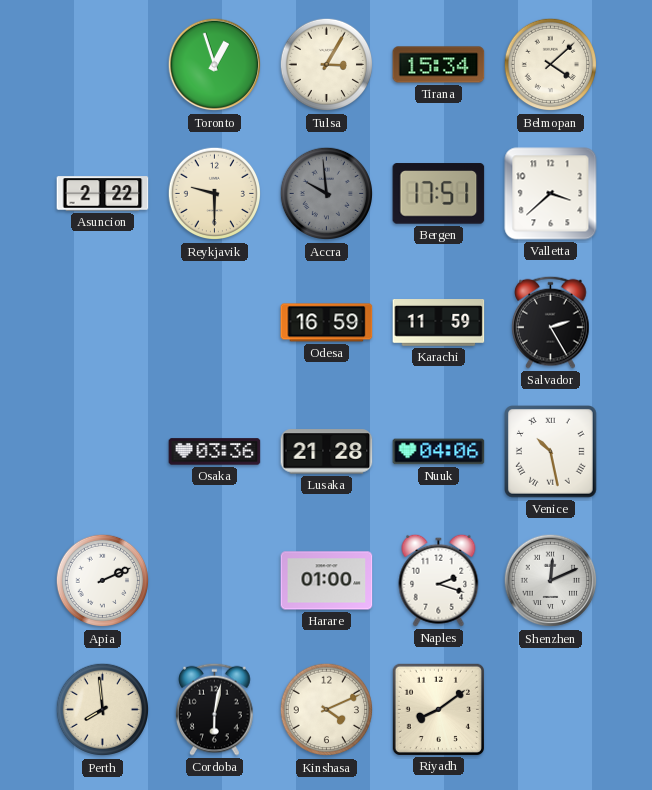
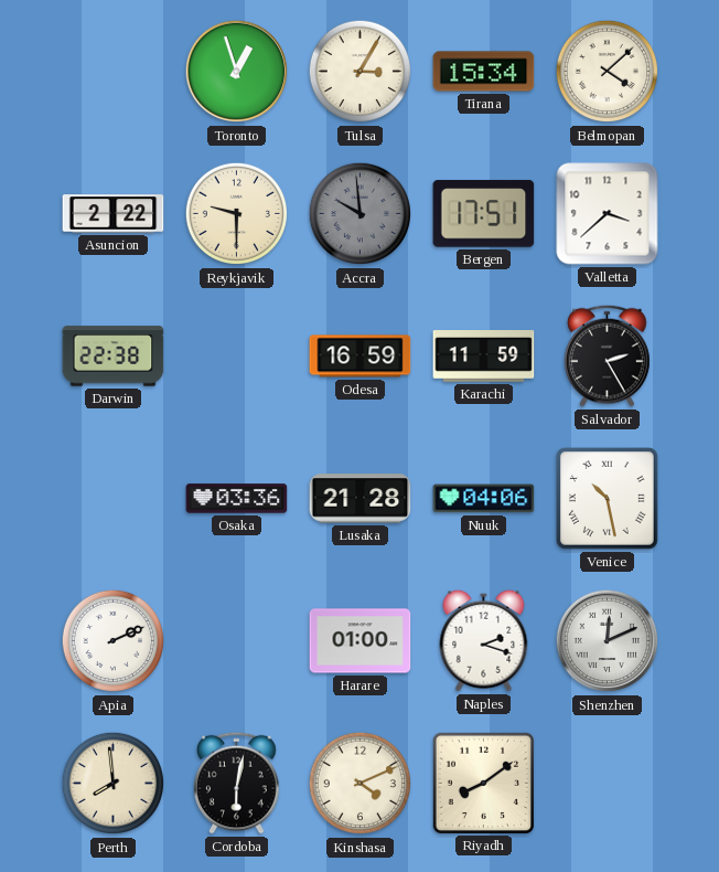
Darwin: none -> 22:38
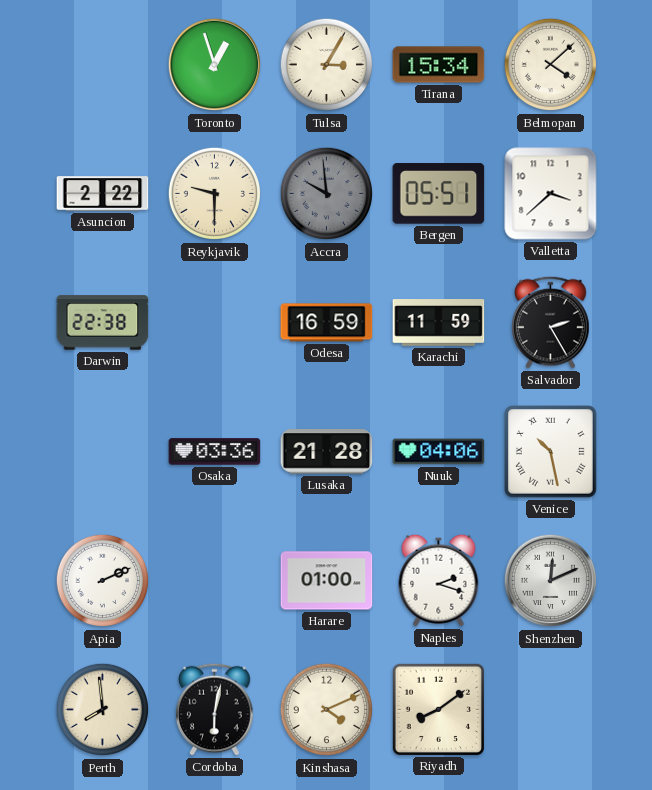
Bergen: 17:51 -> 05:51
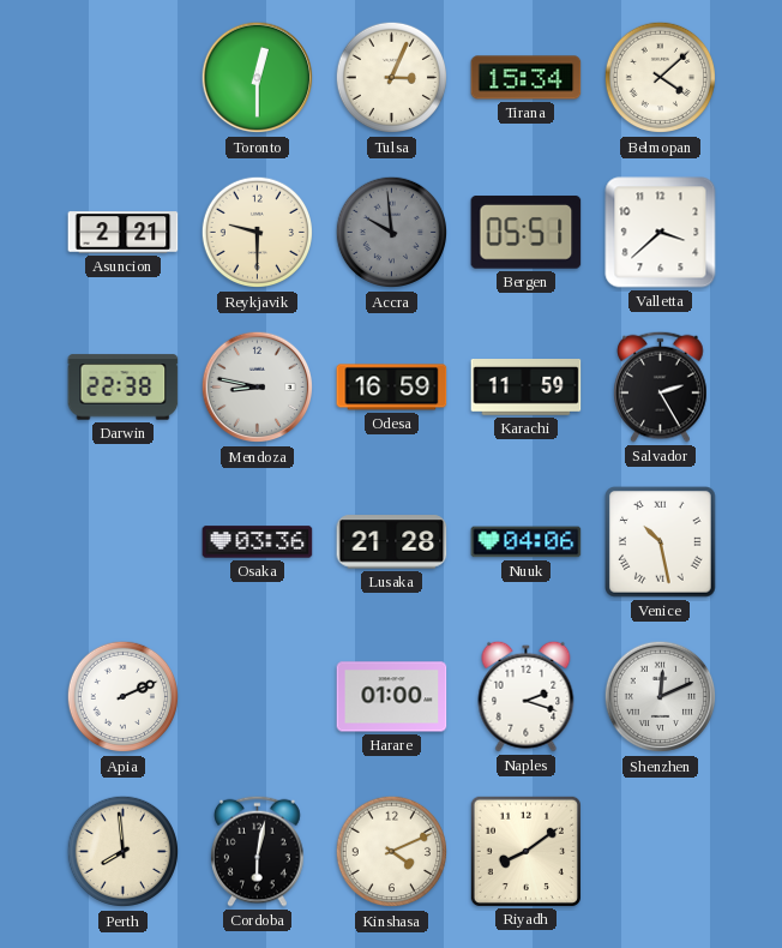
Toronto: 12:57 -> 12:30
Tulsa: 3:05 -> 3:04
Asuncion: 2:22 -> 2:21
Mendoza: none -> 8:47
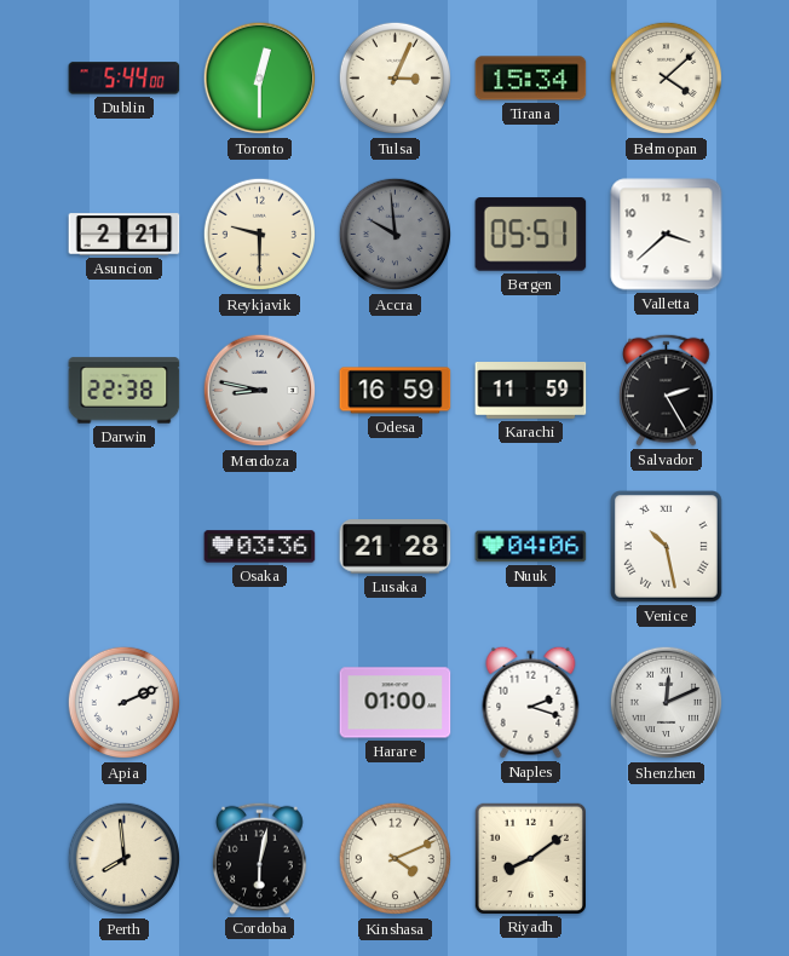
Dublin: none -> 5:44
